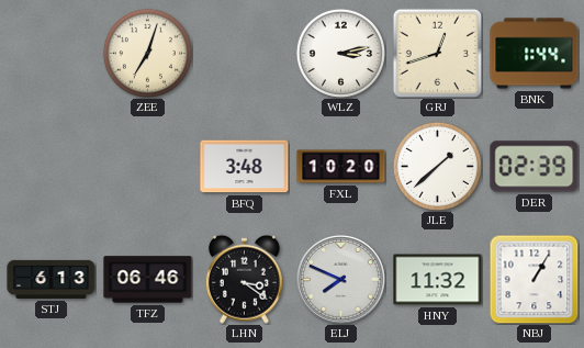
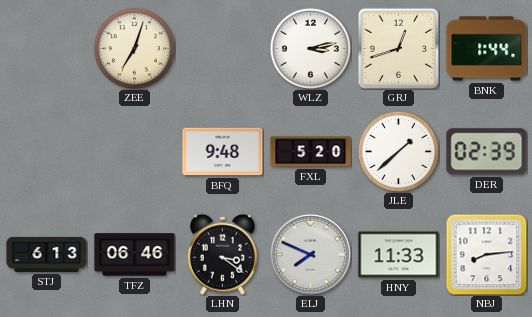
BFQ: 3:48 -> 9:48
FXL: 10:20 -> 5:20
HNY: 11:32 -> 11:33
NBJ: 1:05 -> 8:14
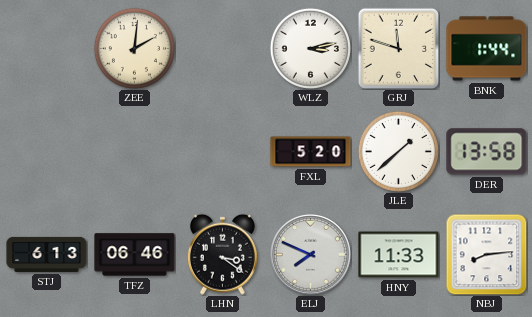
ZEE: 7:03 -> 2:01
GRJ: 12:42 -> 11:48
BFQ: 9:48 -> none
DER: 02:39 -> 13:58
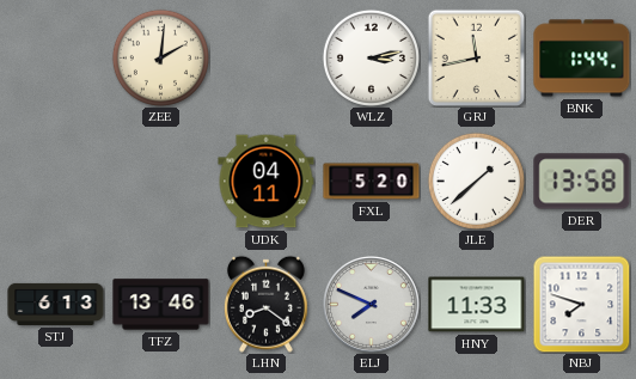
GRJ: 11:48 -> 11:43
UDK: none -> 04:11
TFZ: 06:46 -> 13:46
LHN: 3:21 -> 8:21
NBJ: 8:14 -> 7:48
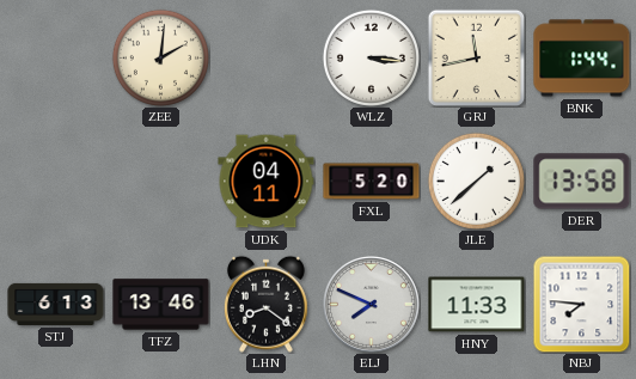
WLZ: 3:13 -> 3:16
NBJ: 7:48 -> 7:46
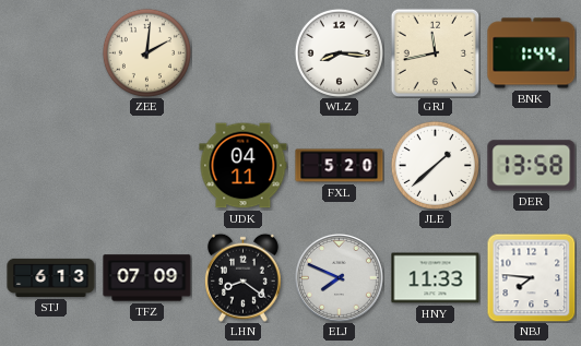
WLZ: 3:16 -> 8:16
TFZ: 13:46 -> 07:09
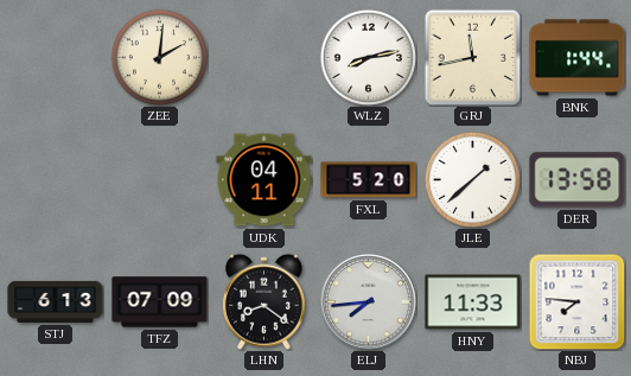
WLZ: 8:16 -> 8:13
ELJ: 7:49 -> 7:44
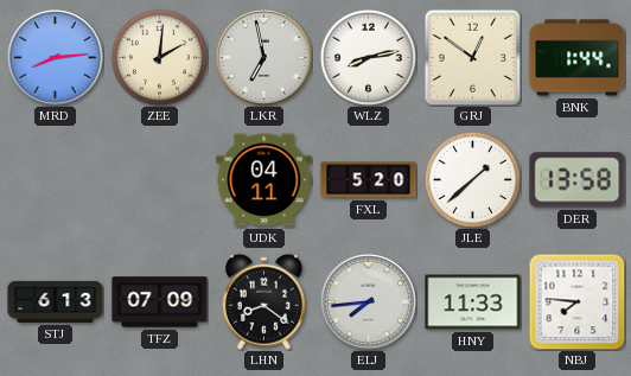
MRD: none -> 8:14
LKR: none -> 6:58
GRJ: 11:43 -> 12:51
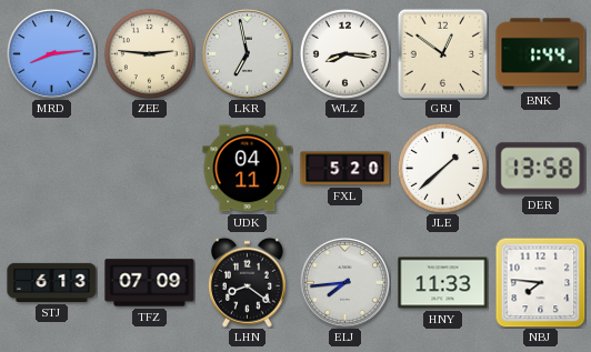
ZEE: 2:01 -> 2:46
WLZ: 8:13 -> 8:16
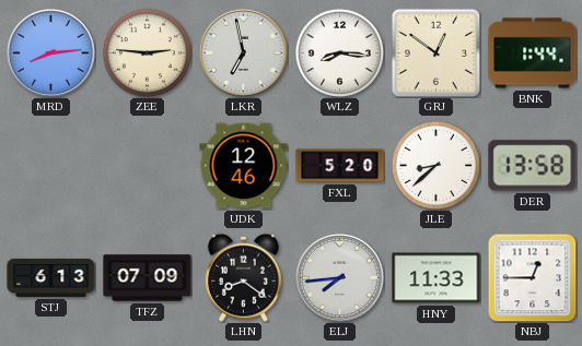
UDK: 04:11 -> 12:46
JLE: 1:38 -> 8:38
NBJ: 7:46 -> 12:45
